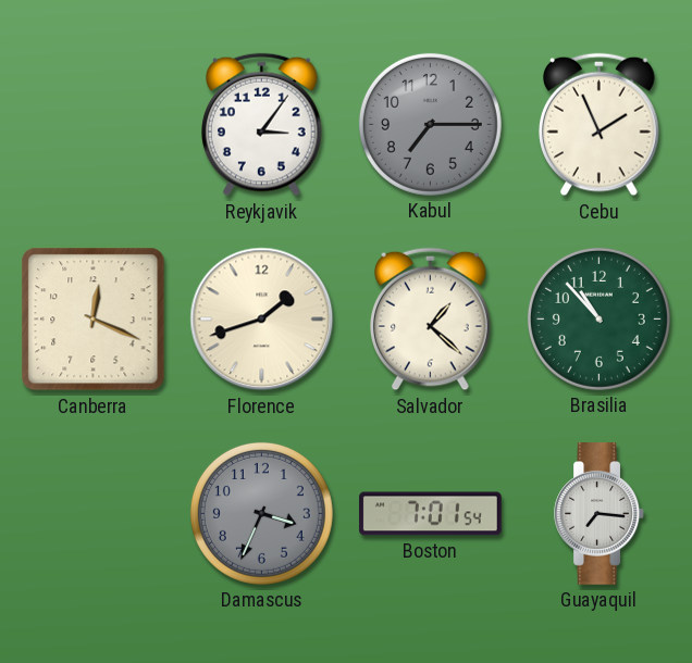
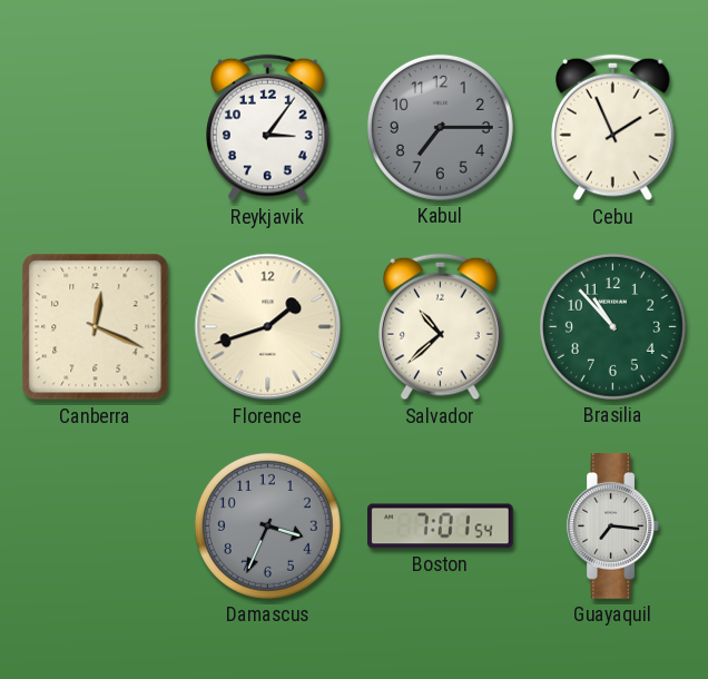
Salvador: 1:22 -> 10:38
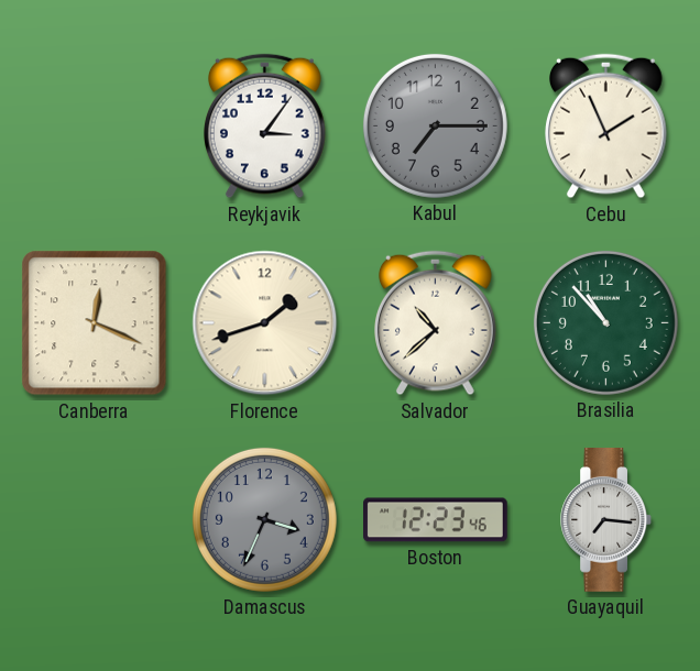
Boston: 7:01 -> 12:23
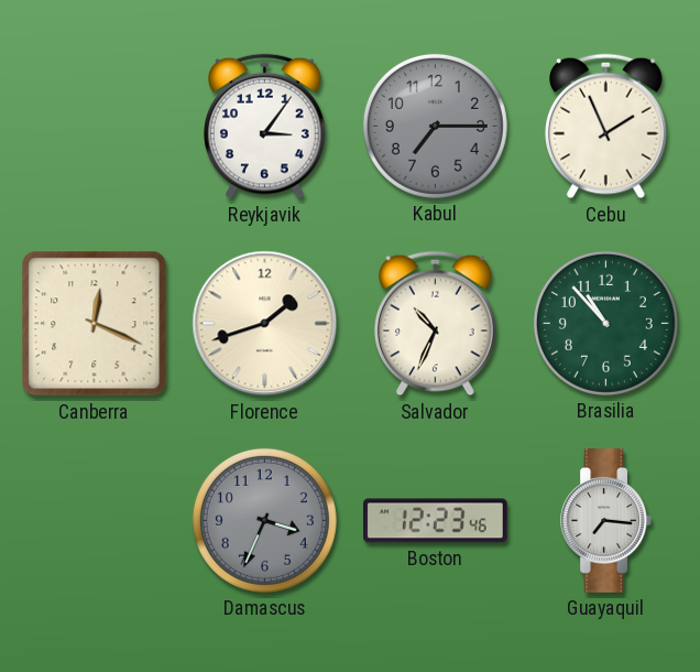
Salvador: 10:38 -> 10:34
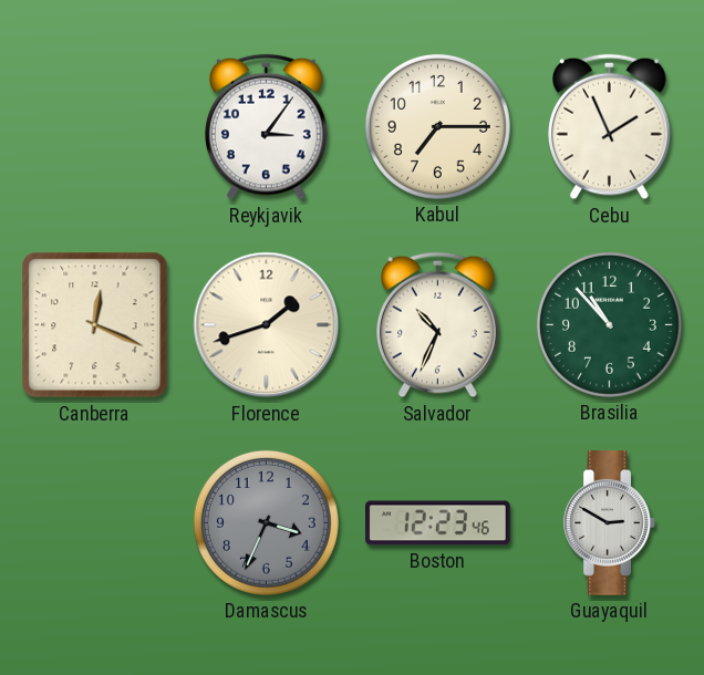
Kabul dial: grey -> cream
Guayaquil: 7:16 -> 2:50
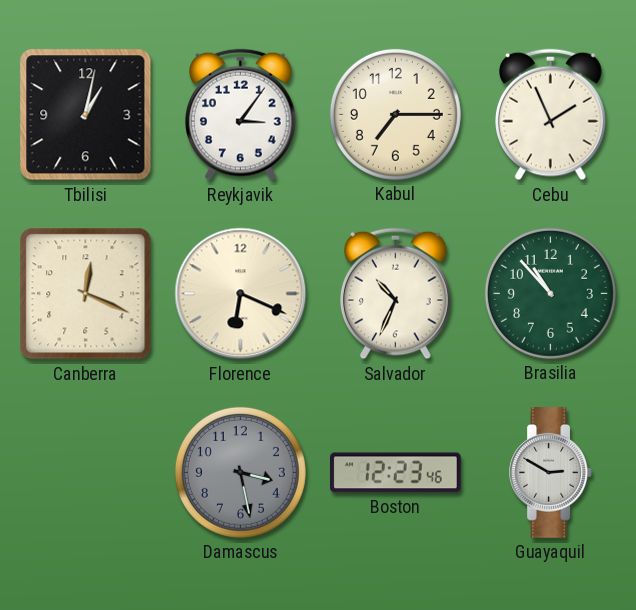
Tbilisi: none -> 1:02
Florence: 1:42 -> 6:19
Damascus: 3:34 -> 3:28
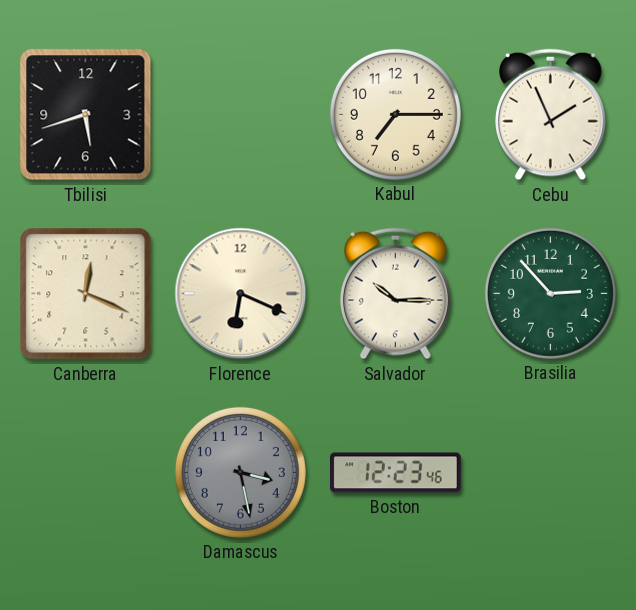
Tbilisi: 1:02 -> 5:42
Reykjavik: 3:06 -> none
Salvador: 10:34 -> 10:15
Brasilia: 10:53 -> 2:53
Guayaquil: 2:50 -> none
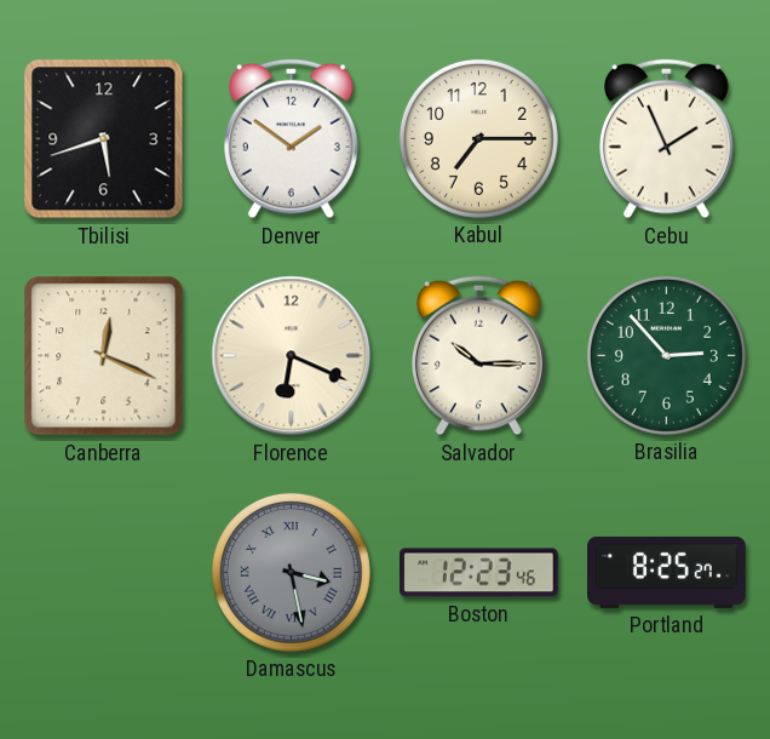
Denver: none -> 1:51
Damascus numerals: Arabic -> Roman
Portland: none -> 8:25
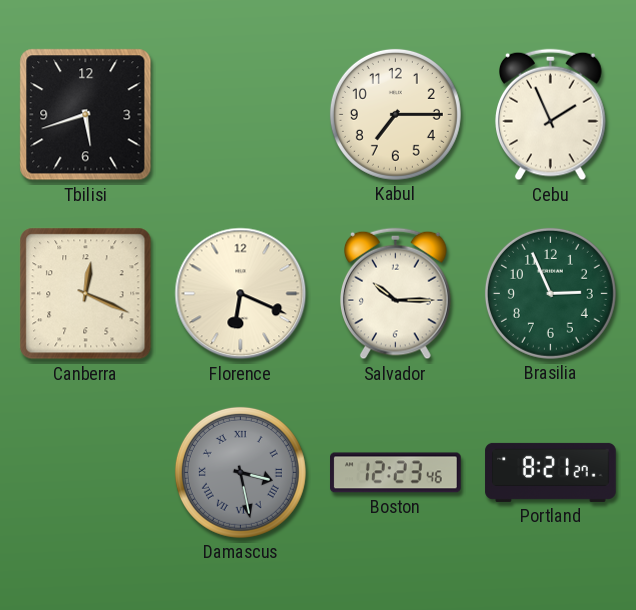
Denver: 1:51 -> none
Brasilia: 2:53 -> 2:56
Portland: 8:25 -> 8:21
